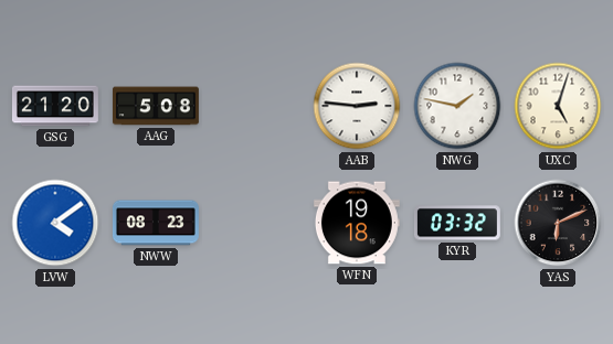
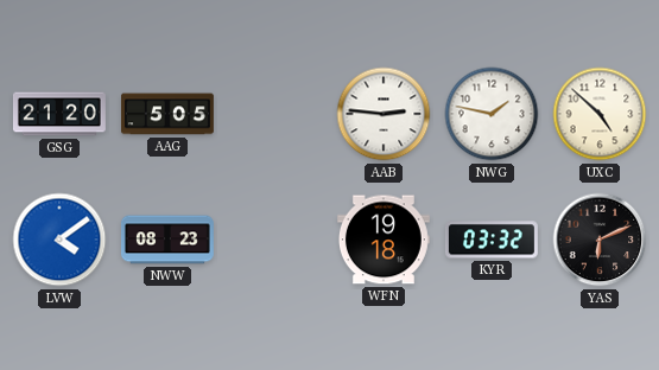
AAG: 5:08 -> 5:05
UXC: 5:03 -> 4:52
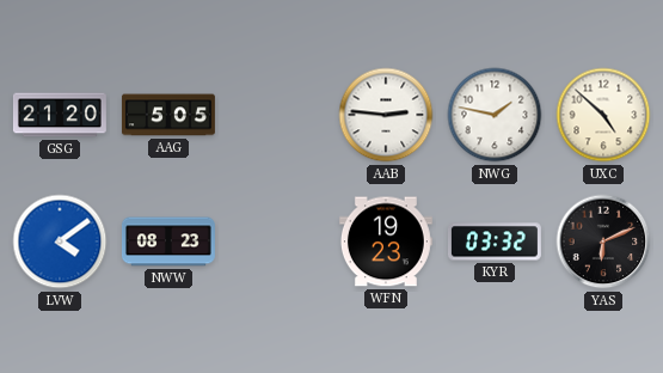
WFN: 19:18 -> 19:23
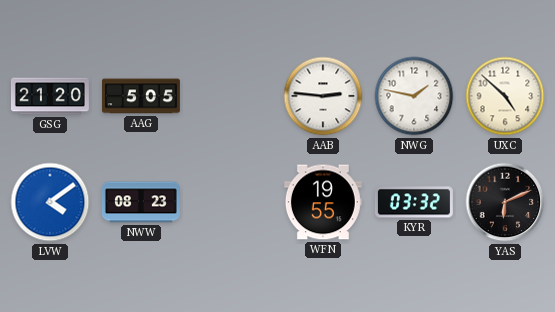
WFN: 19:23 -> 19:55
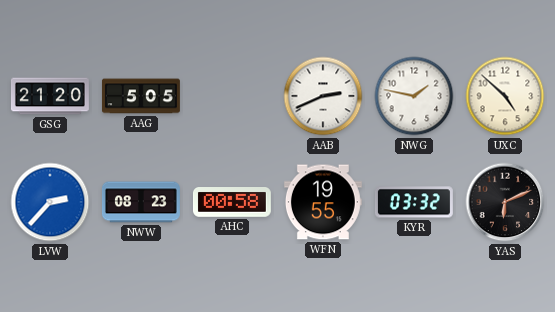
AAB: 2:46 -> 2:41
LVW: 4:09 -> 2:37
AHC: none -> 00:58
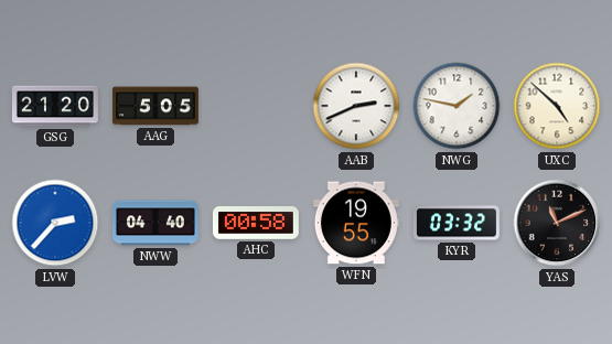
NWW: 08:23 -> 04:40
YAS: 6:11 -> 11:11
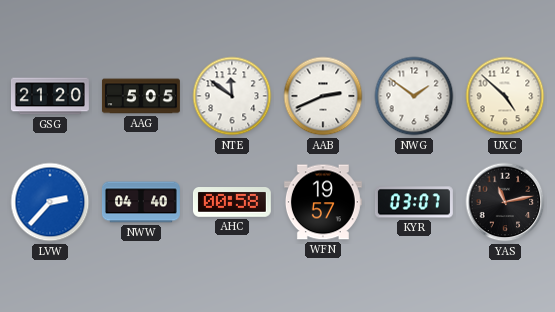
NTE: none -> 11:51
NWG: 1:47 -> 1:51
WFN: 19:55 -> 19:57
KYR: 03:32 -> 03:07
YAS: 11:11 -> 11:13
